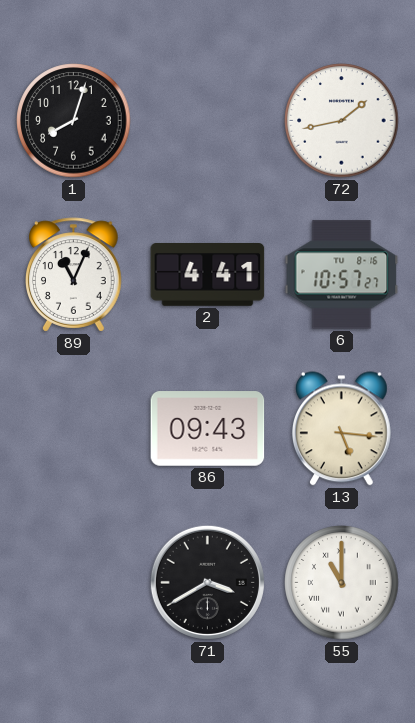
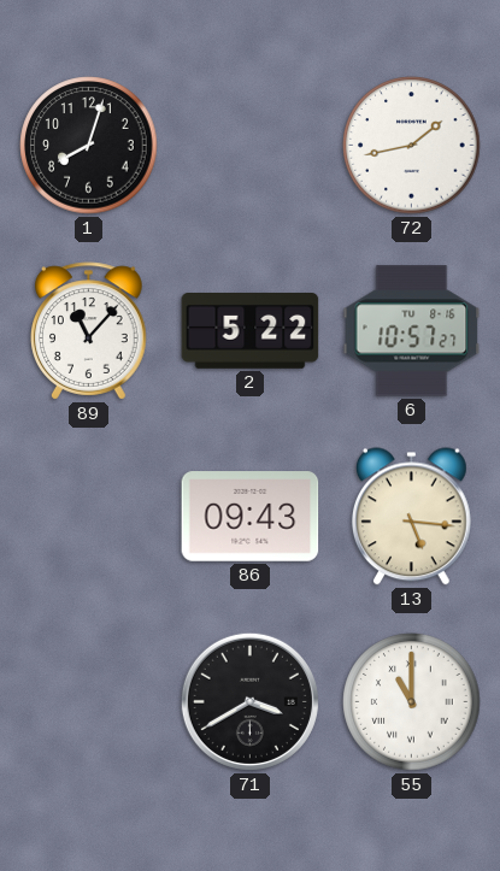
89: 11:04 -> 11:07
2: 4:41 -> 5:22
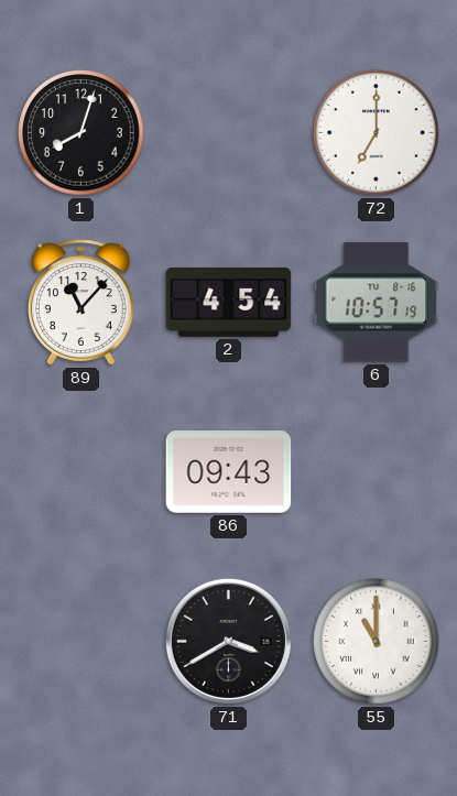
72: 1:43 -> 7:00
2: 5:22 -> 4:54
6: 10:57:27 -> 10:57:19
13: 5:16 -> none
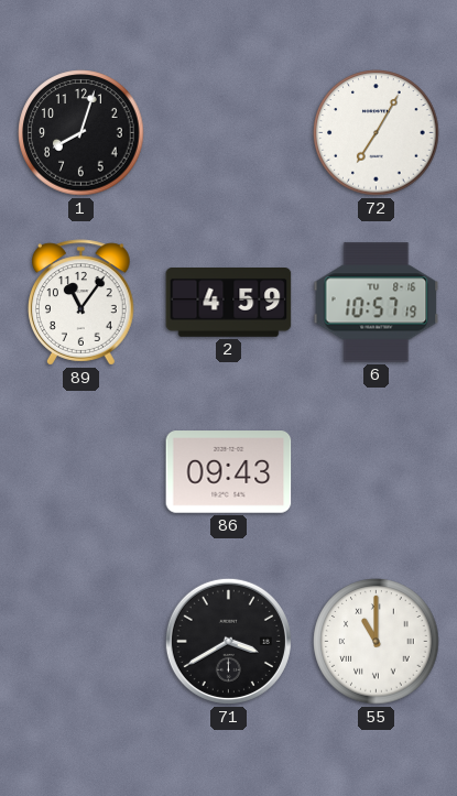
72: 7:00 -> 7:05
89: 11:07 -> 11:06
2: 4:54 -> 4:59
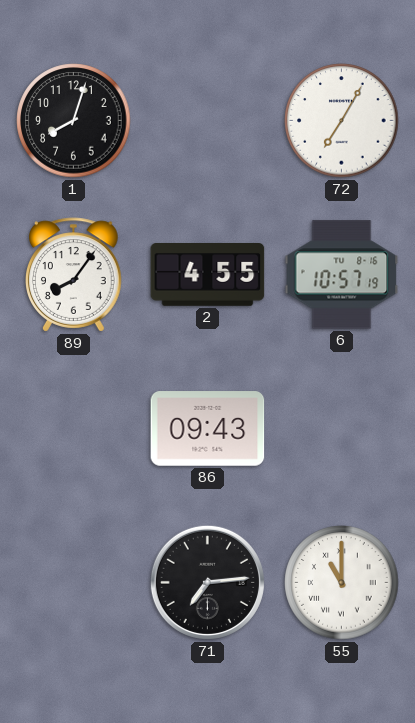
89: 11:06 -> 8:06
2: 4:59 -> 4:55
71: 3:40 -> 7:14
